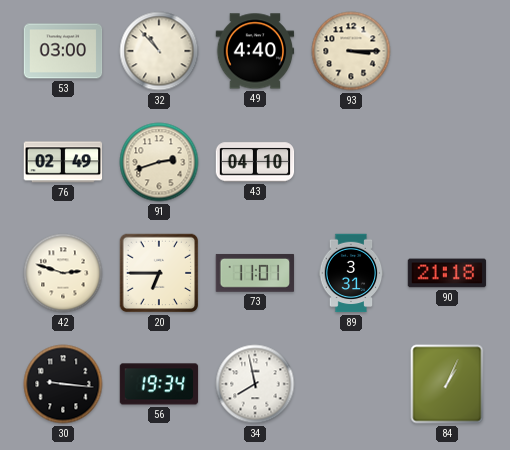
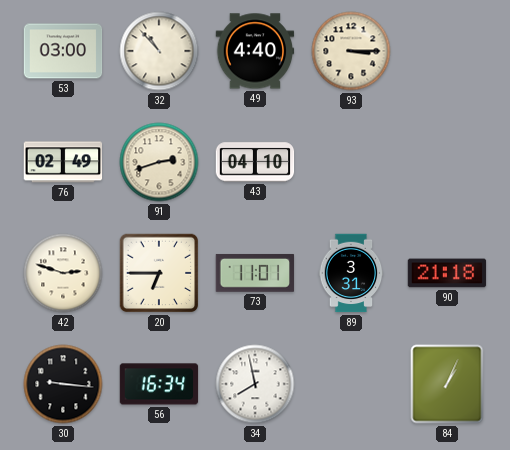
56: 19:34 -> 16:34
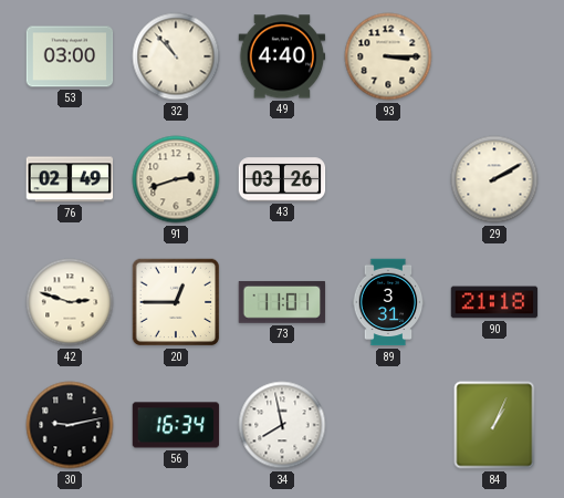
43: 04:10 -> 03:26
29: none -> 2:10
20: 6:45 -> 12:45
30: 9:16 -> 9:13
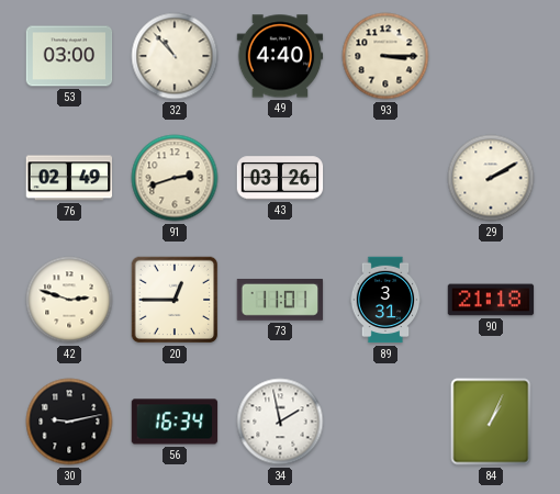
34: 7:58 -> 1:58
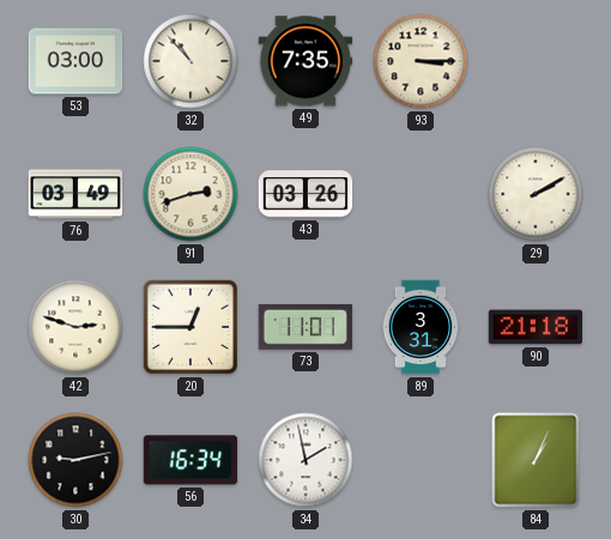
49: 4:40 -> 7:35
76: 02:49 -> 03:49
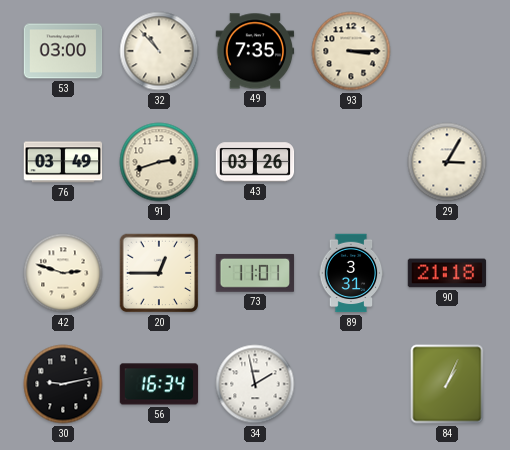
29: 2:10 -> 3:05
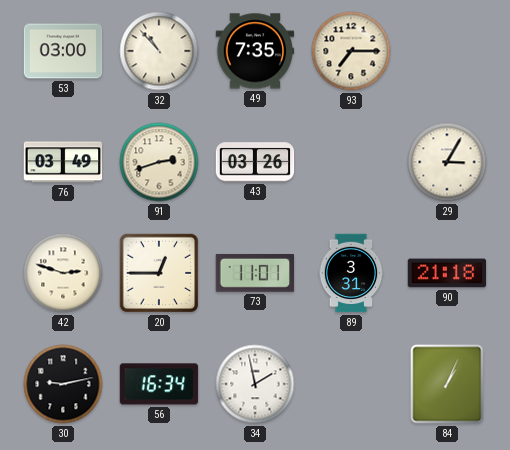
93: 3:15 -> 7:15
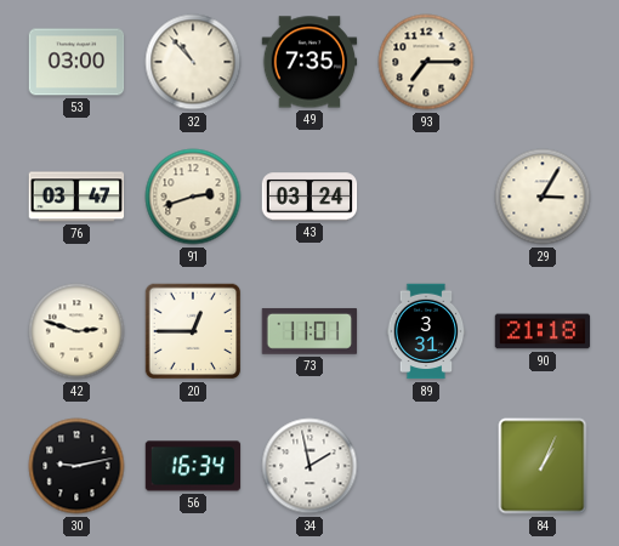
76: 03:49 -> 03:47
43: 03:26 -> 03:24
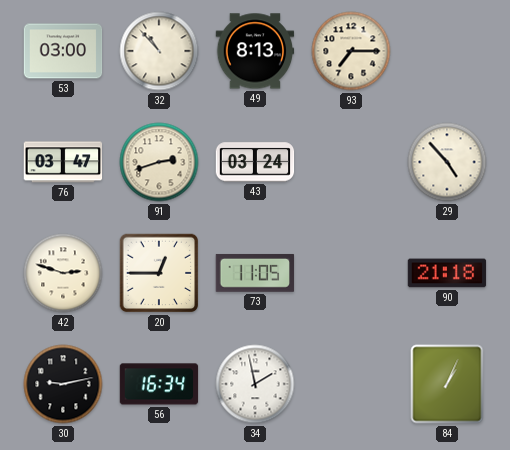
49: 7:35 -> 8:13
29: 3:05 -> 4:53
73: 11:01 -> 11:05
89: 3:31 -> none
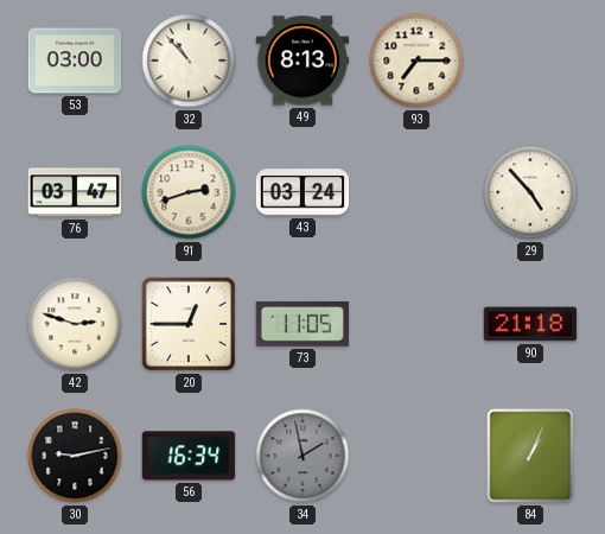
34 dial: white -> grey
